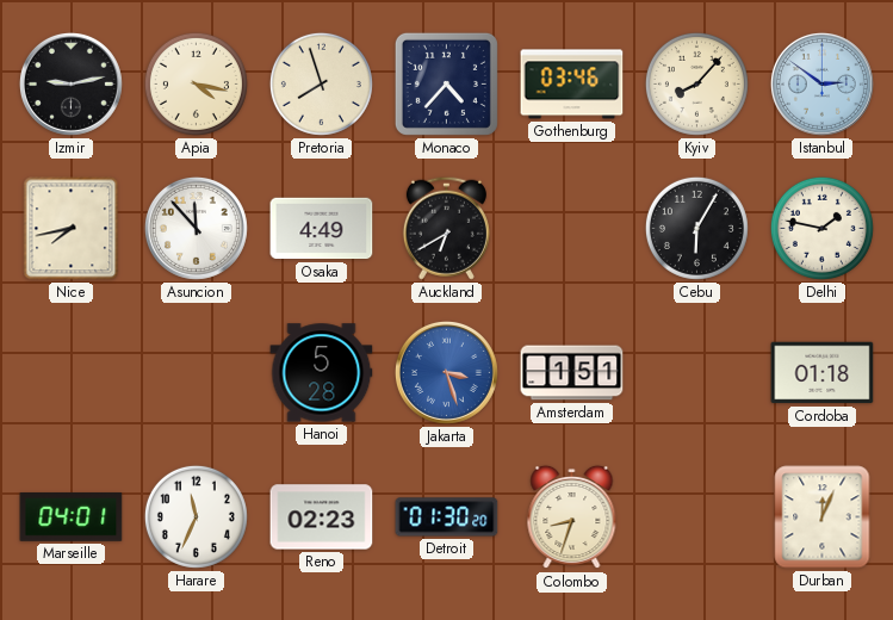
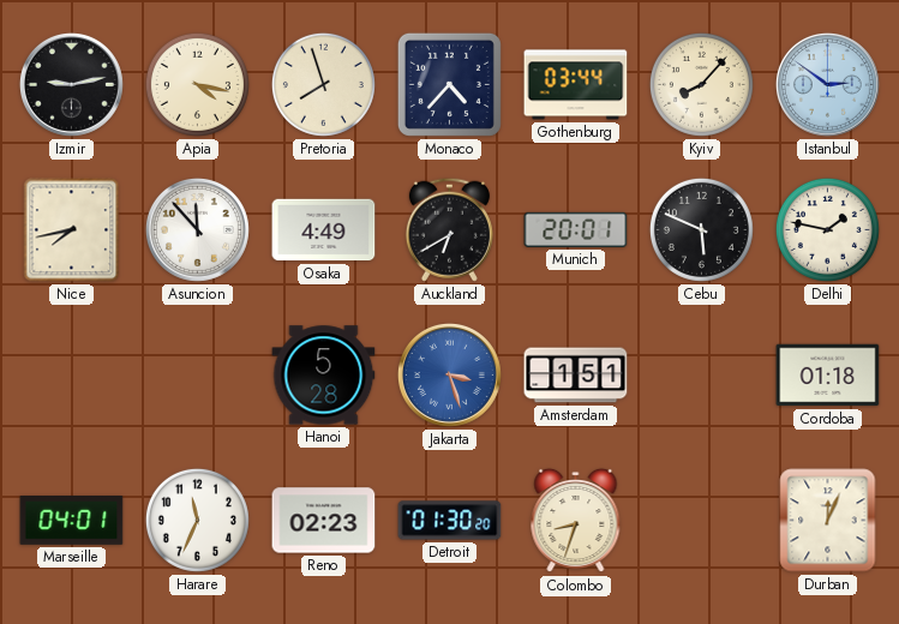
Gothenburg: 03:46 -> 03:44
Munich: none -> 20:01
Cebu: 6:05 -> 5:49
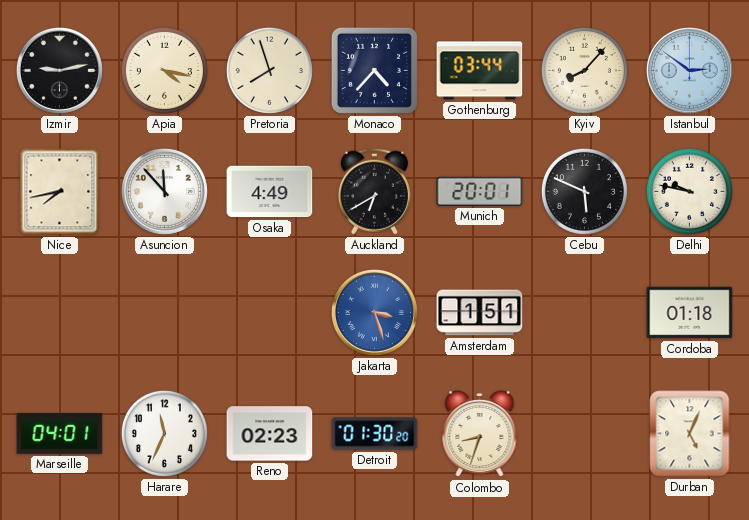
Delhi: 1:47 -> 9:47
Hanoi: 5:28 -> none
Durban: 12:04 -> 5:04
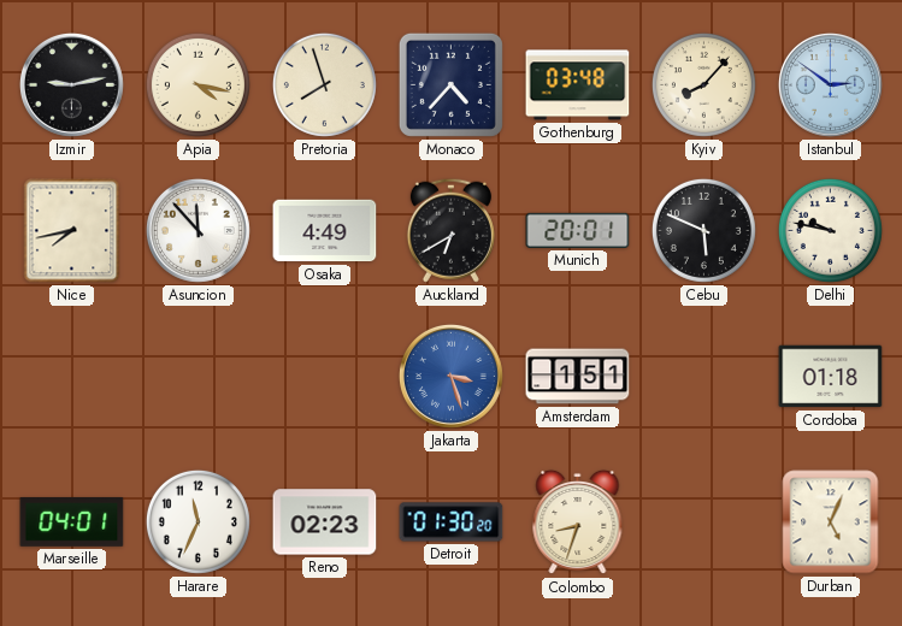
Gothenburg: 03:44 -> 03:48
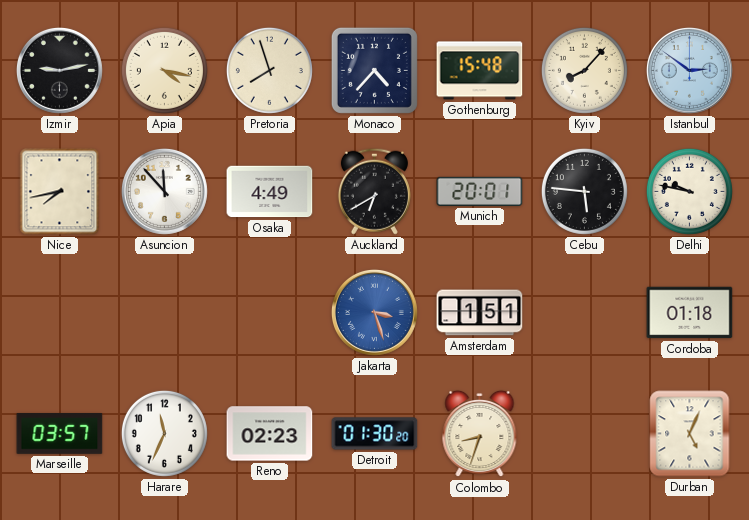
Gothenburg: 03:48 -> 15:48
Cebu: 5:49 -> 5:46
Marseille: 04:01 -> 03:57
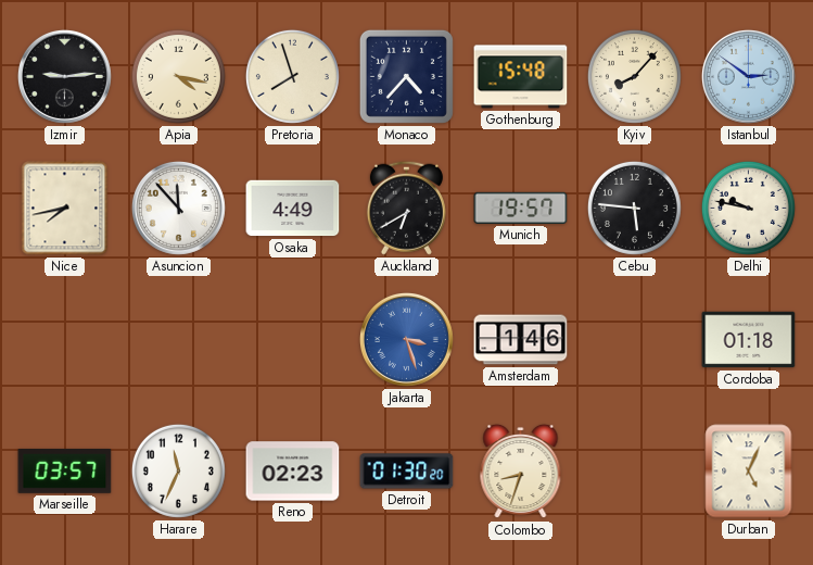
Izmir: 9:13 -> 9:14
Munich: 20:01 -> 19:57
Amsterdam: 1:51 -> 1:46
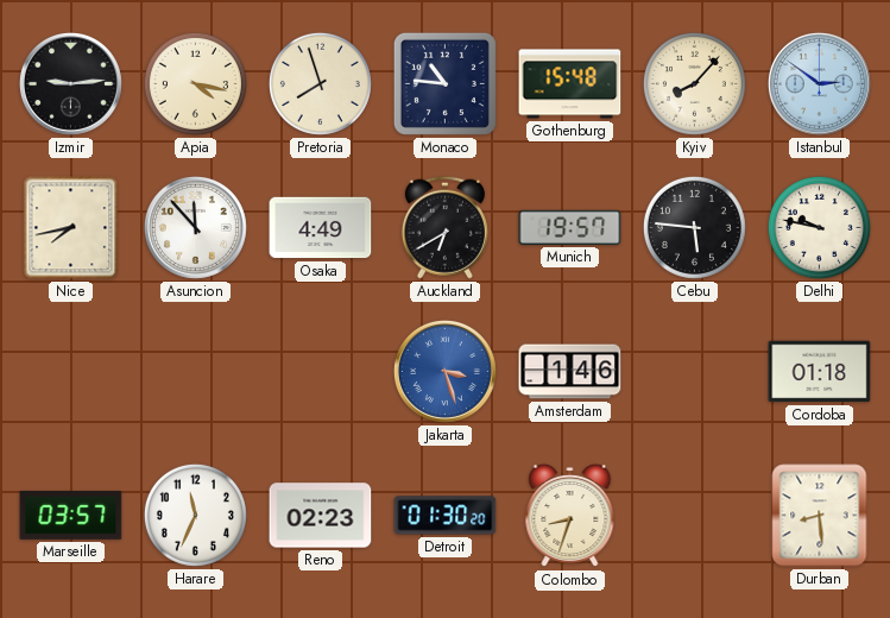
Monaco: 4:37 -> 10:46
Durban: 5:04 -> 8:29
